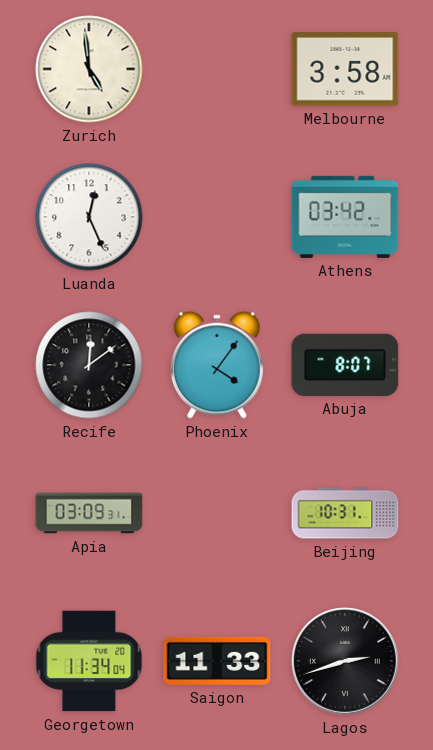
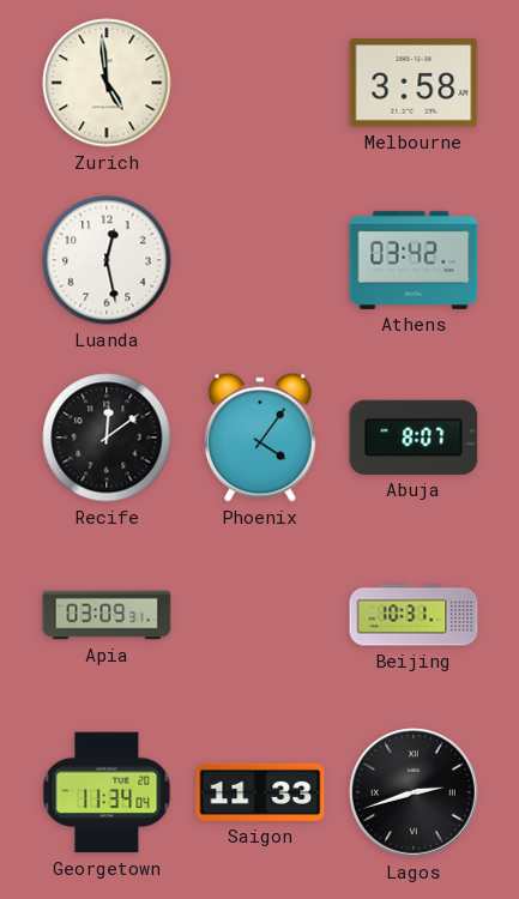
Luanda: 12:26 -> 12:28
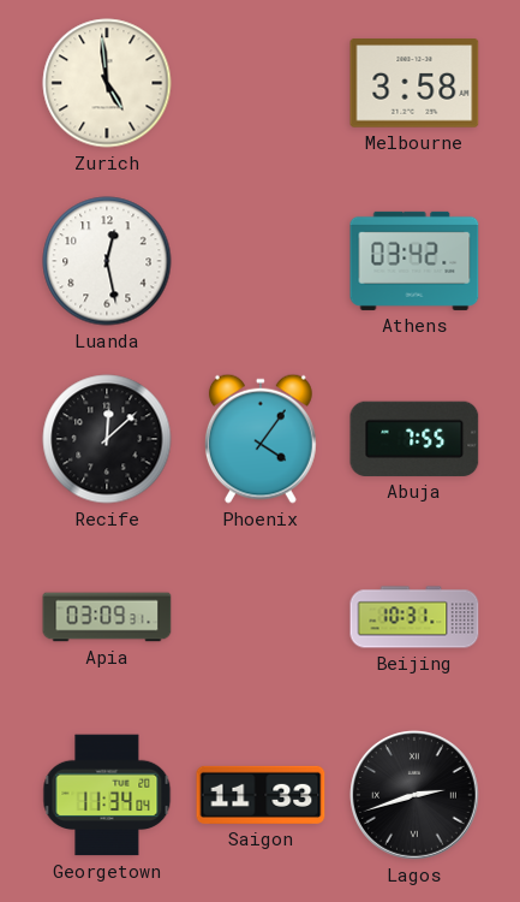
Recife: 12:09 -> 12:08
Abuja: 8:07 -> 7:55
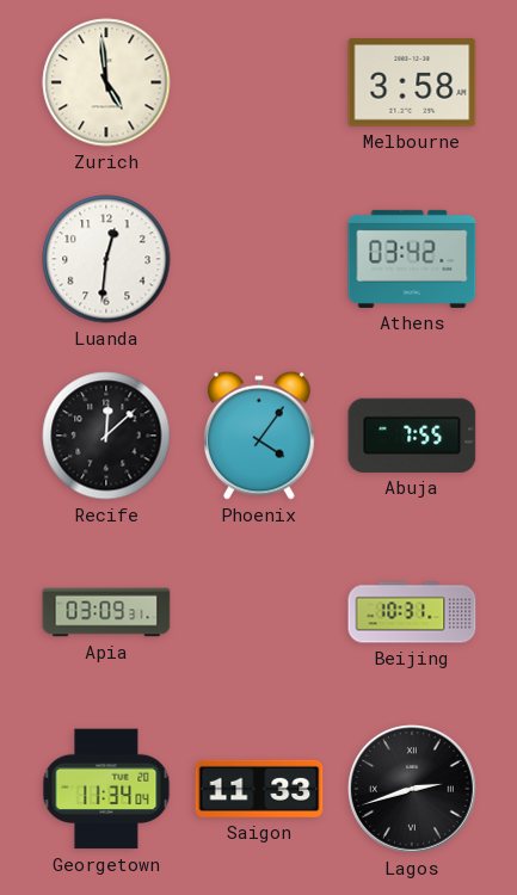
Luanda: 12:28 -> 12:31
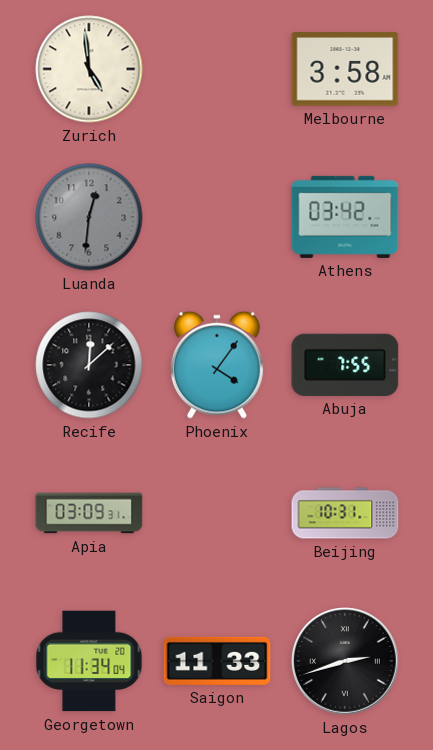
Luanda dial: white -> grey
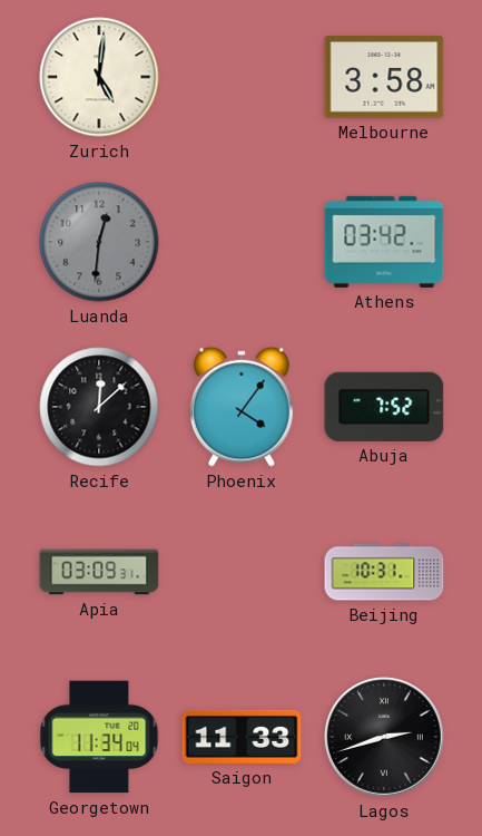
Zurich: 4:59 -> 5:01
Abuja: 7:55 -> 7:52
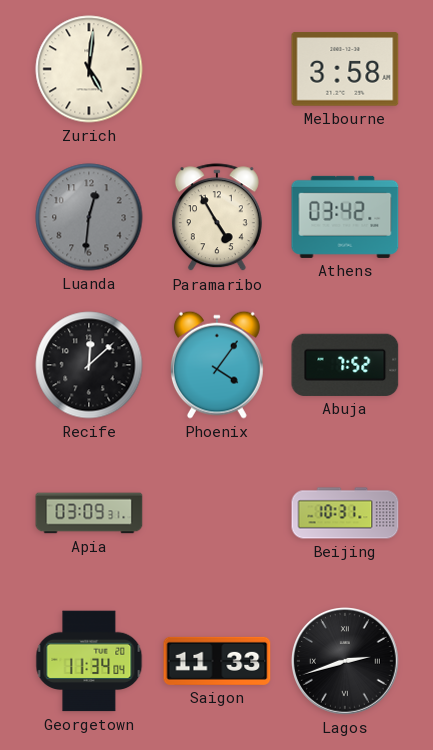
Paramaribo: none -> 4:55
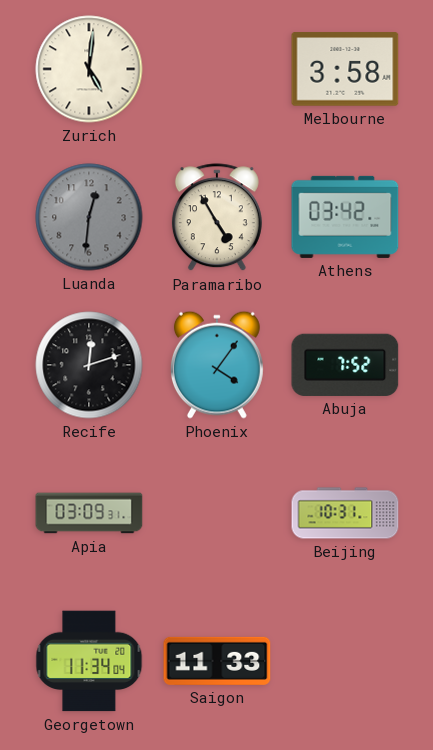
Recife: 12:08 -> 12:12
Lagos: 2:42 -> none
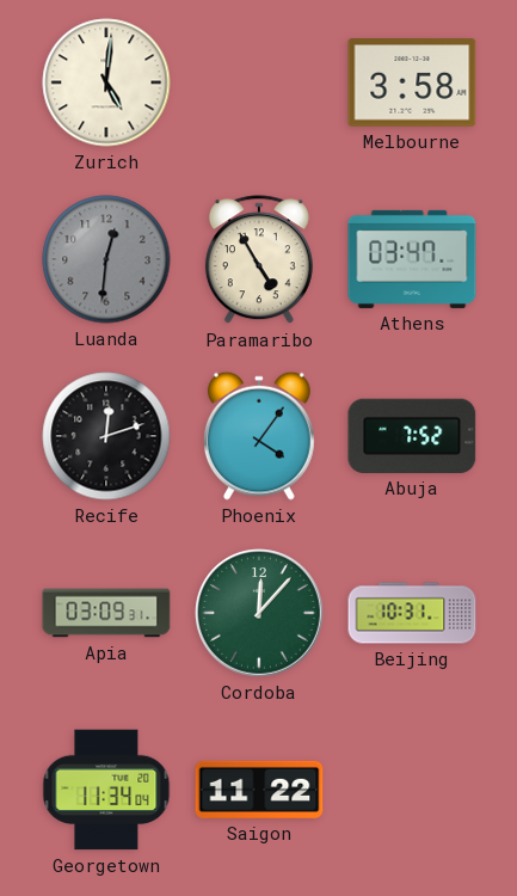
Athens: 03:42 -> 03:47
Cordoba: none -> 12:07
Saigon: 11:33 -> 11:22
